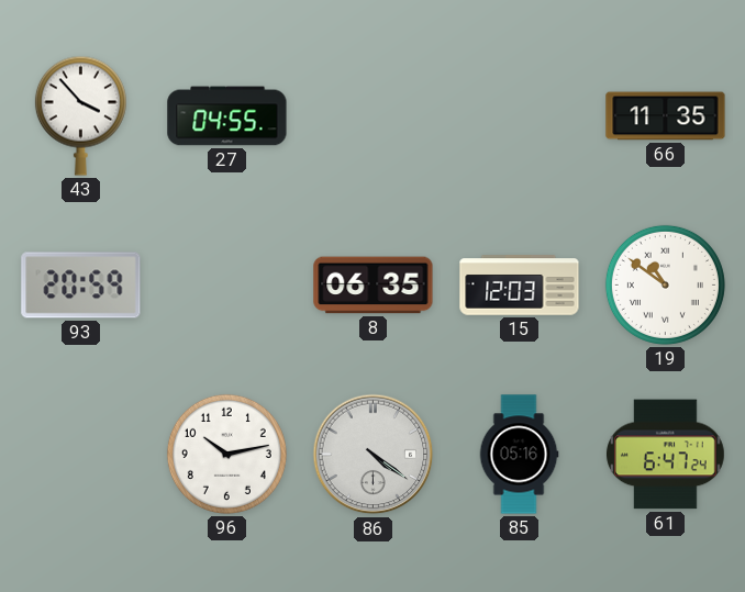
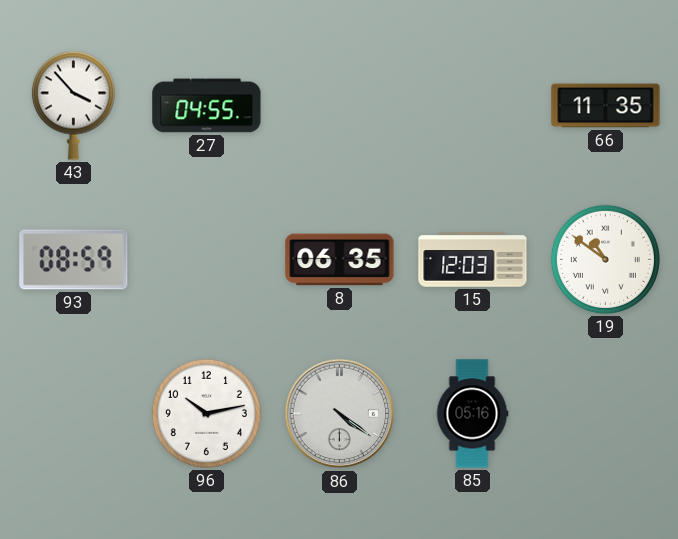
93: 20:59 -> 08:59
61: 6:47 -> none
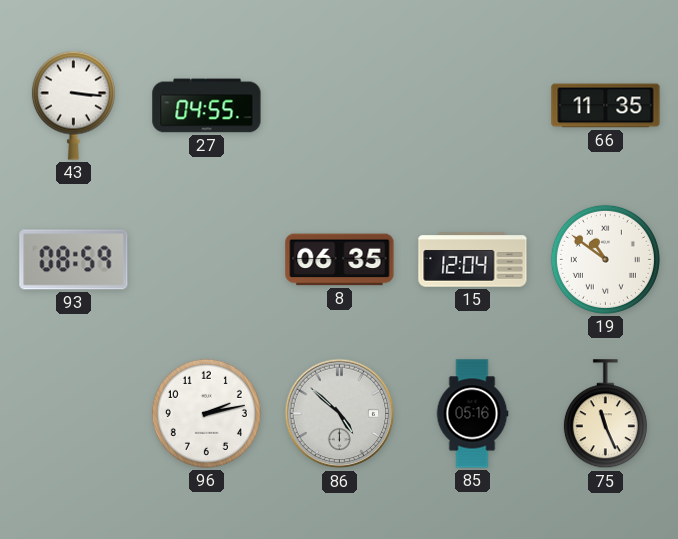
43: 3:53 -> 3:16
15: 12:03 -> 12:04
96: 10:13 -> 2:13
86: 4:21 -> 4:52
75: none -> 11:26
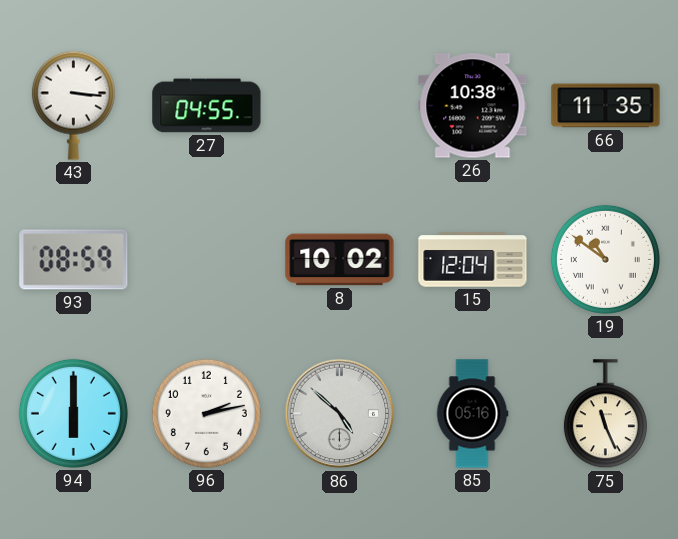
26: none -> 10:38
8: 06:35 -> 10:02
94: none -> 6:00
